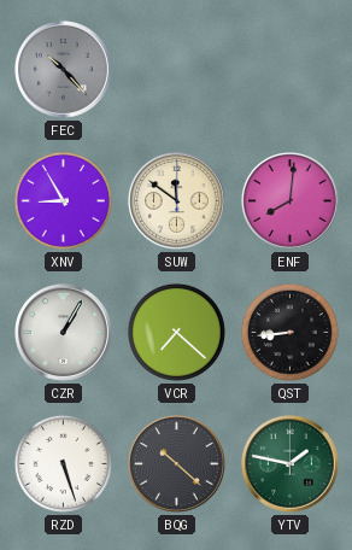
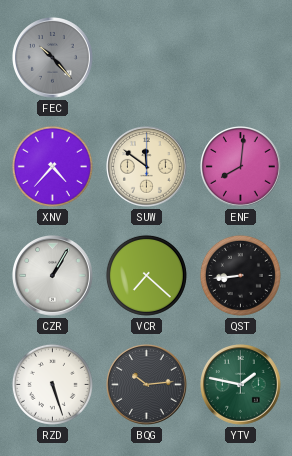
XNV: 8:55 -> 4:37
BQG: 10:22 -> 10:14
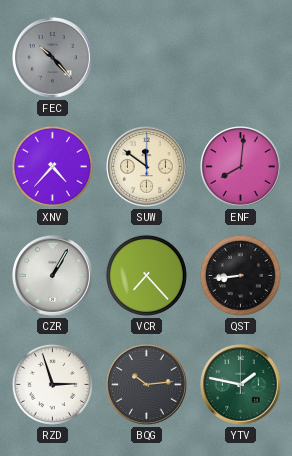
VCR: 7:22 -> 7:23
RZD: 5:27 -> 2:57
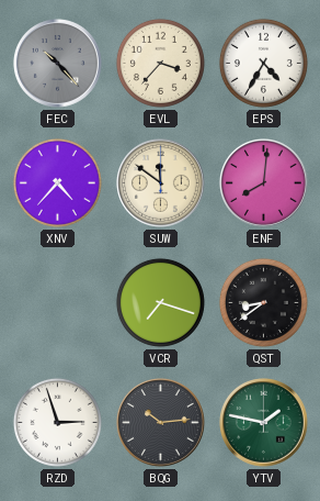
EVL: none -> 3:37
EPS: none -> 4:35
CZR: 1:05 -> none
VCR: 7:23 -> 7:18
QST: 8:44 -> 8:39
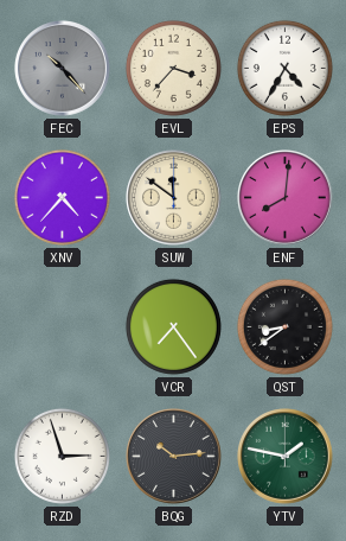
VCR: 7:18 -> 7:24
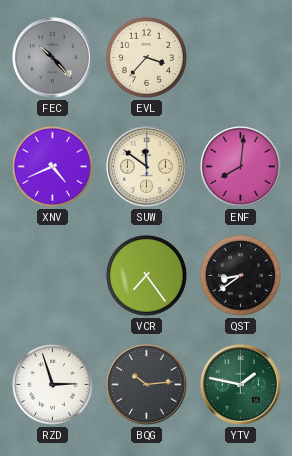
EPS: 4:35 -> none
XNV: 4:37 -> 4:41
